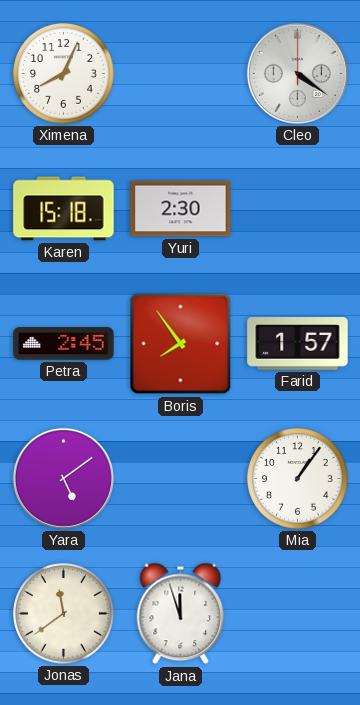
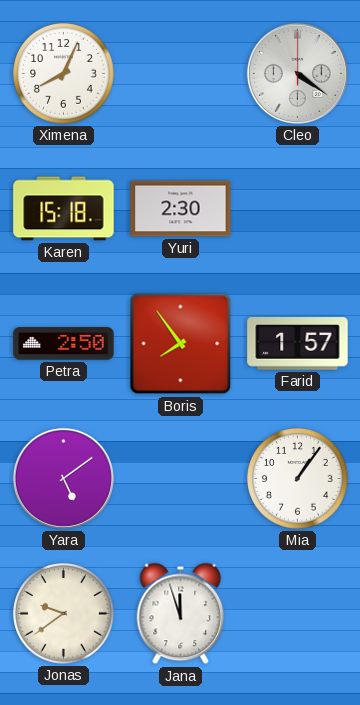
Petra: 2:45 -> 2:50
Jonas: 11:39 -> 9:39
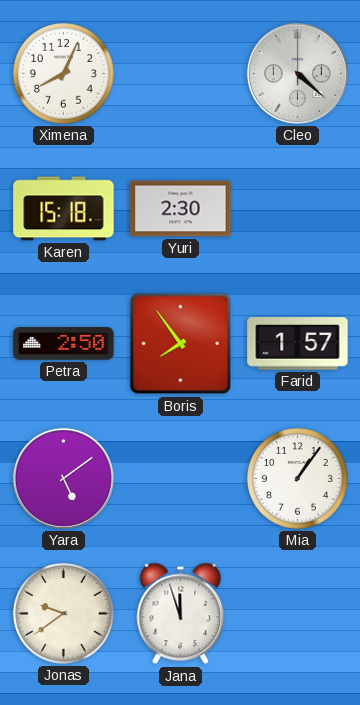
Cleo: 4:21 -> 4:22
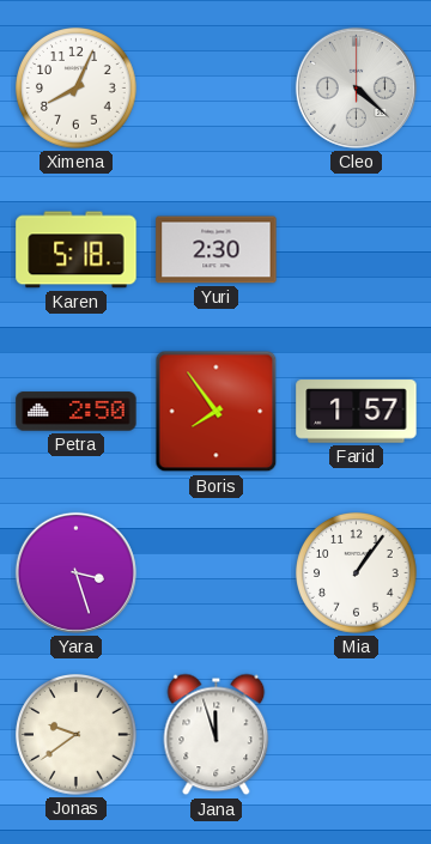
Karen: 15:18 -> 5:18
Yara: 5:09 -> 3:27
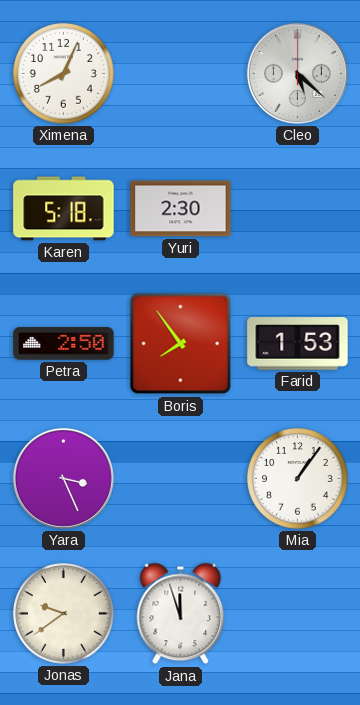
Cleo: 4:22 -> 5:22
Farid: 1:57 -> 1:53
Yara: 3:27 -> 3:26
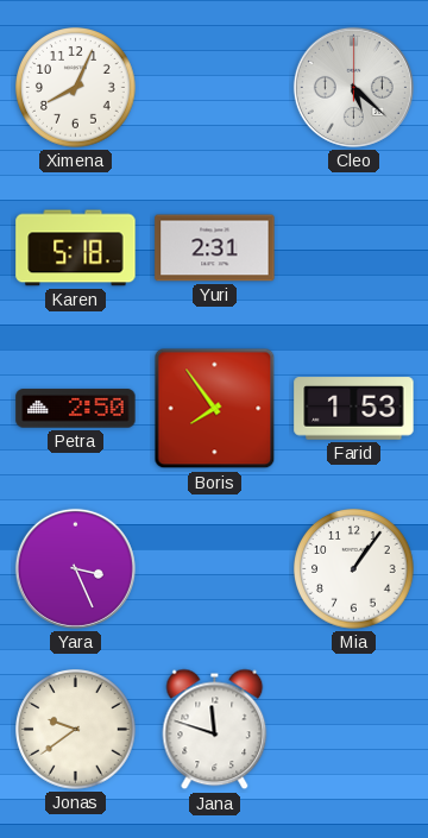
Yuri: 2:30 -> 2:31
Jana: 11:57 -> 11:48
